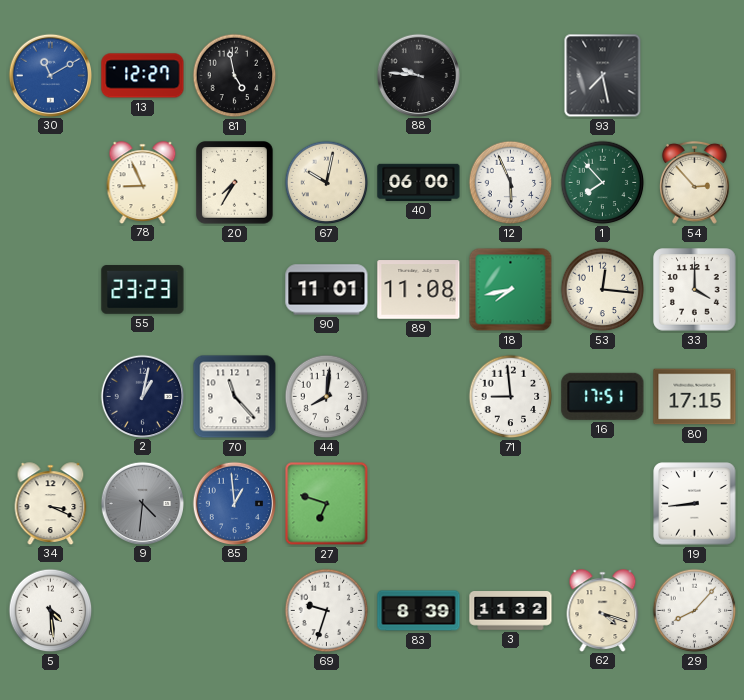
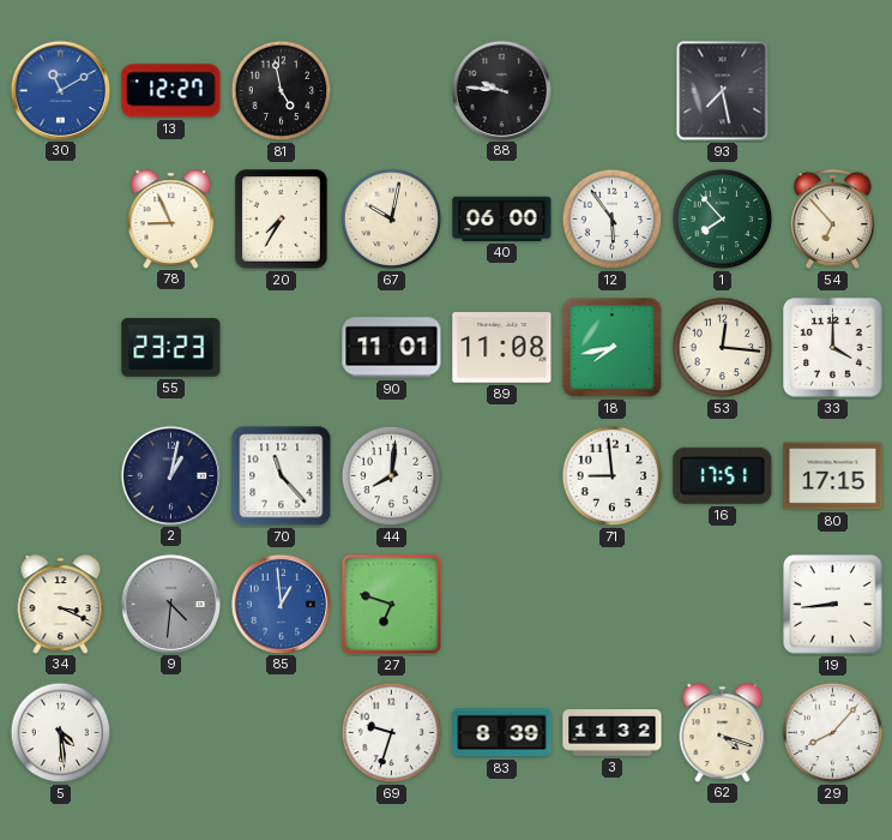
12: 5:56 -> 5:54
54: 2:53 -> 6:53
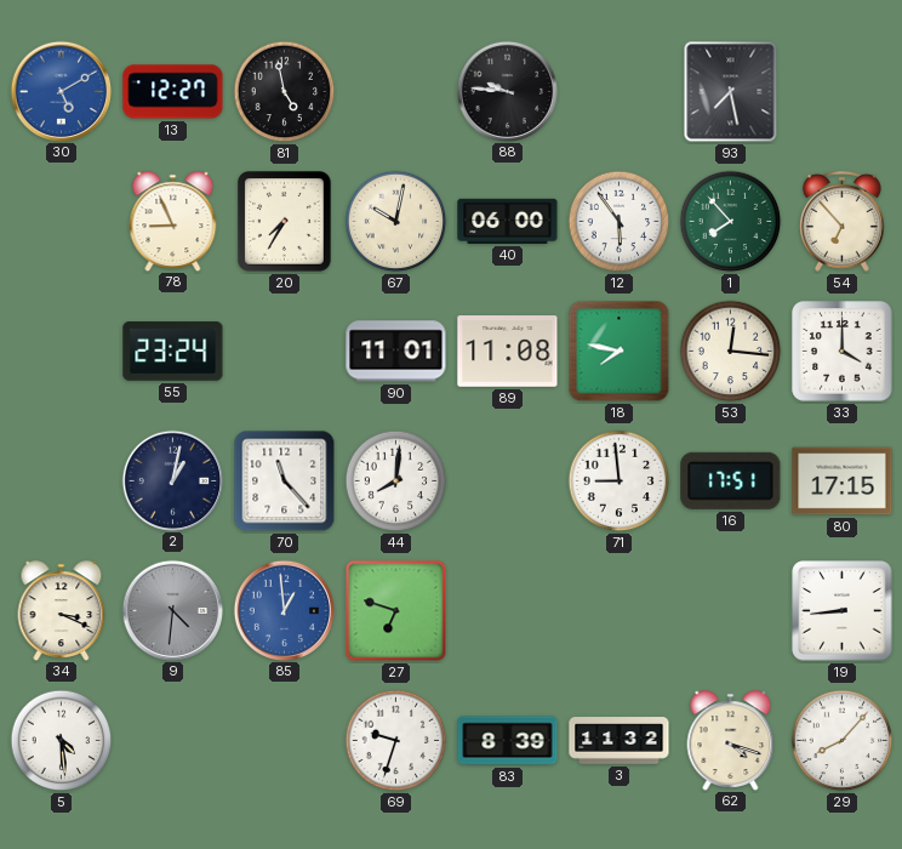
30: 11:10 -> 5:10
55: 23:23 -> 23:24
18: 7:43 -> 7:47
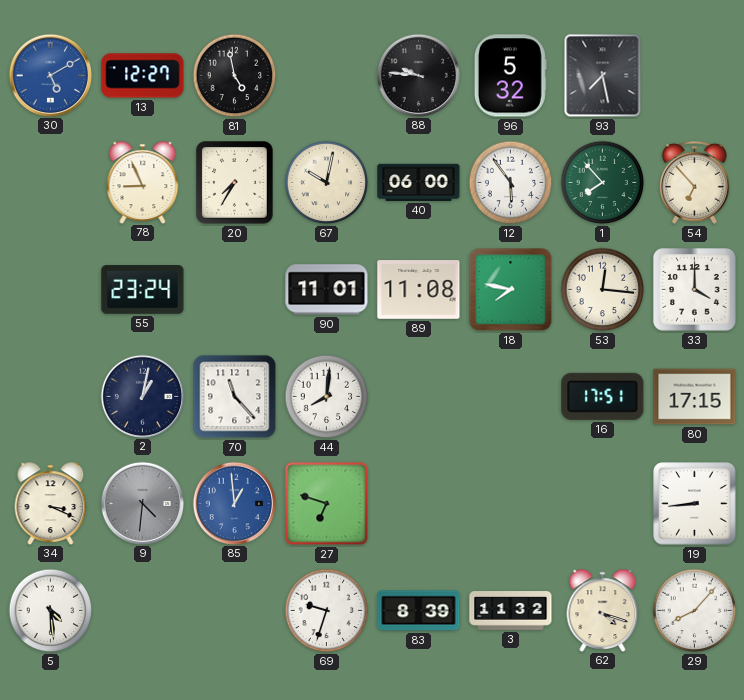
96: none -> 5:32
71: 8:59 -> none
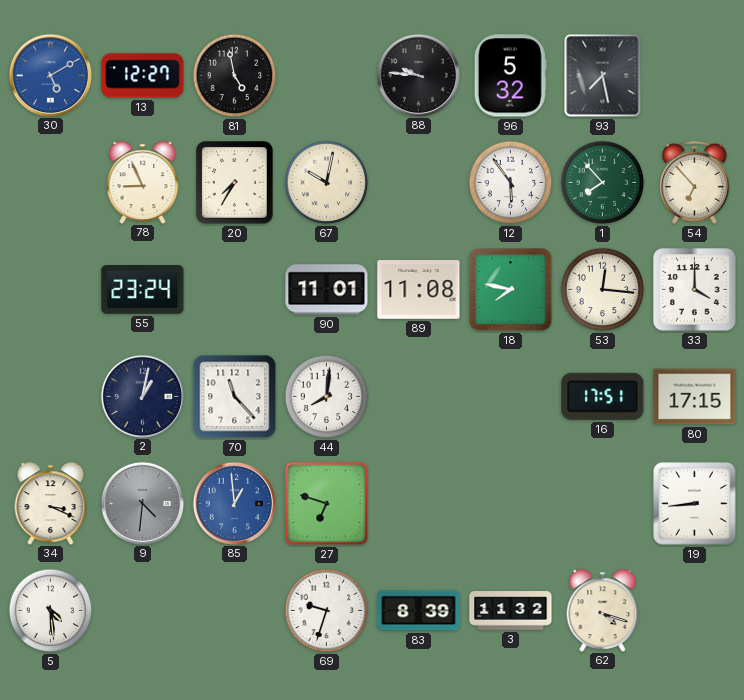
40: 06:00 -> none
29: 8:07 -> none
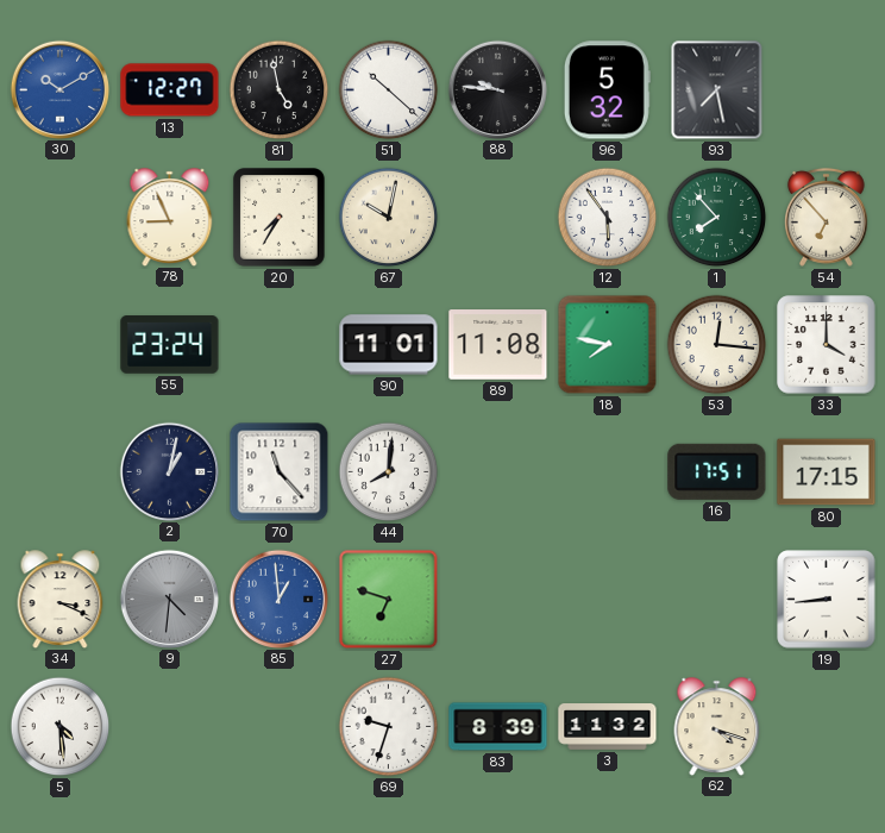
30: 5:10 -> 10:10
51: none -> 10:22
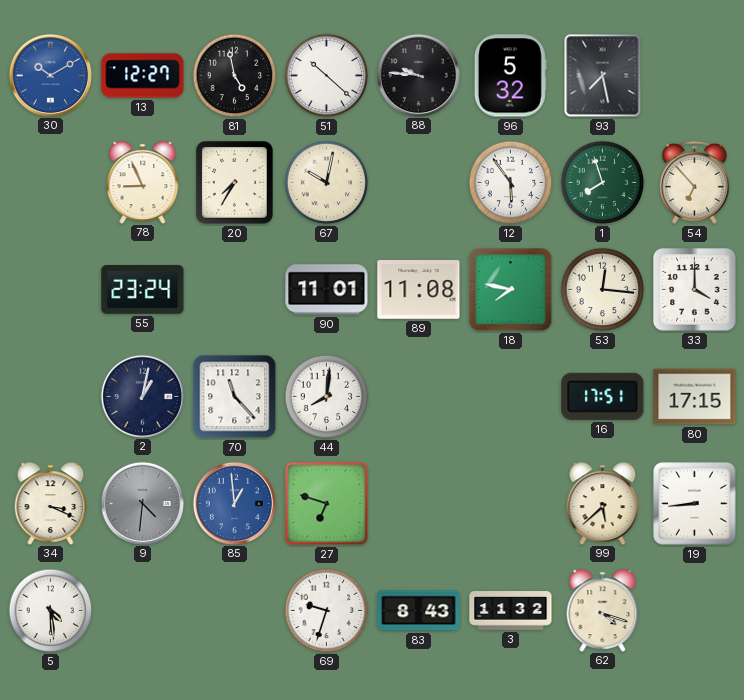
1: 7:53 -> 7:57
99: none -> 5:38
83: 8:39 -> 8:43
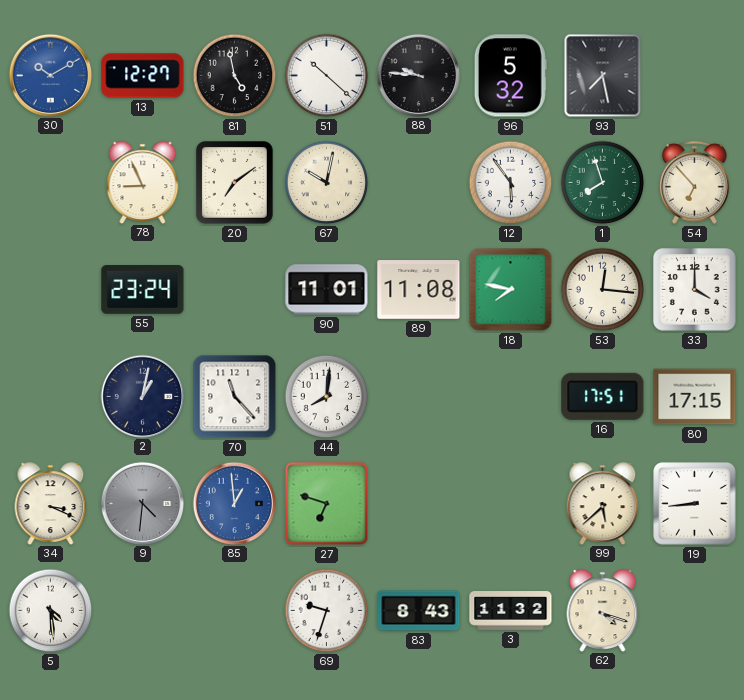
20: 7:35 -> 7:09
